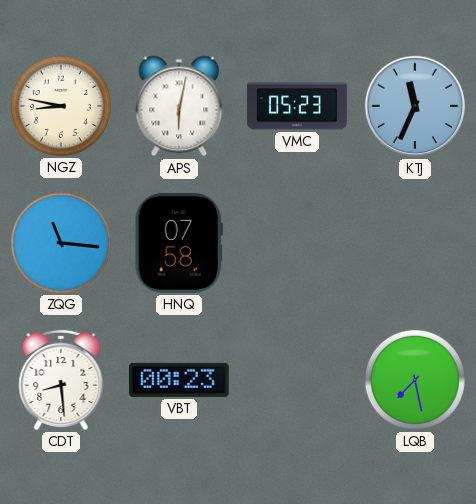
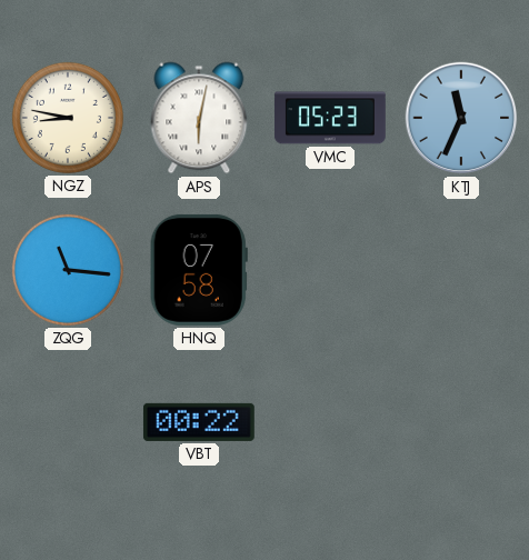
CDT: 8:29 -> none
VBT: 00:23 -> 00:22
LQB: 7:28 -> none
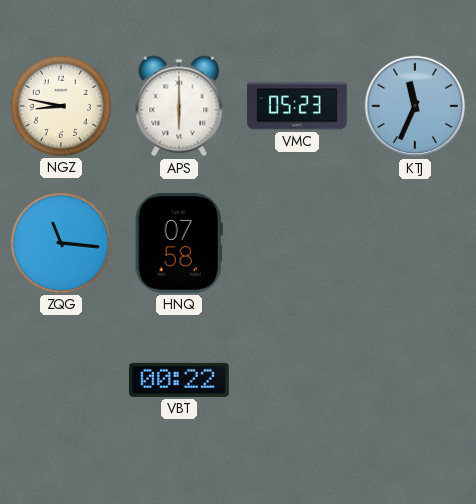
APS: 6:02 -> 6:00
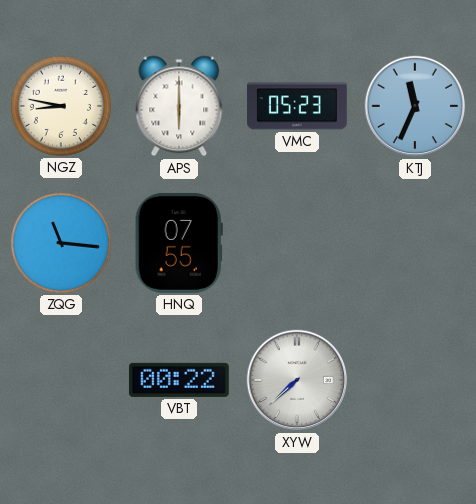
HNQ: 07:58 -> 07:55
XYW: none -> 7:38
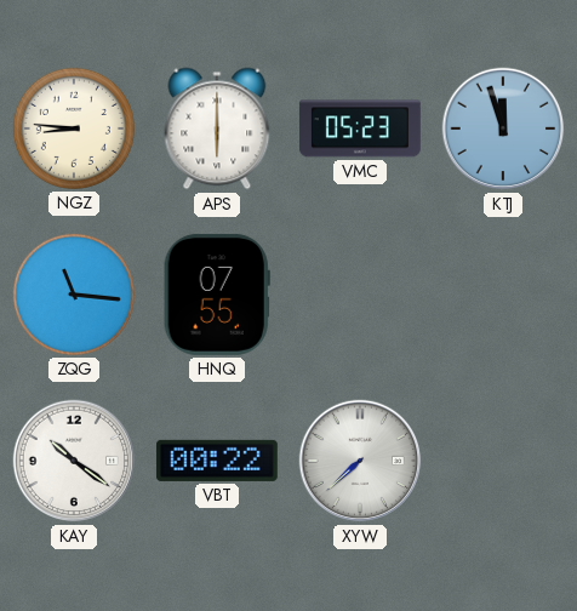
NGZ: 8:47 -> 8:46
KTJ: 11:34 -> 11:57
KAY: none -> 10:21
